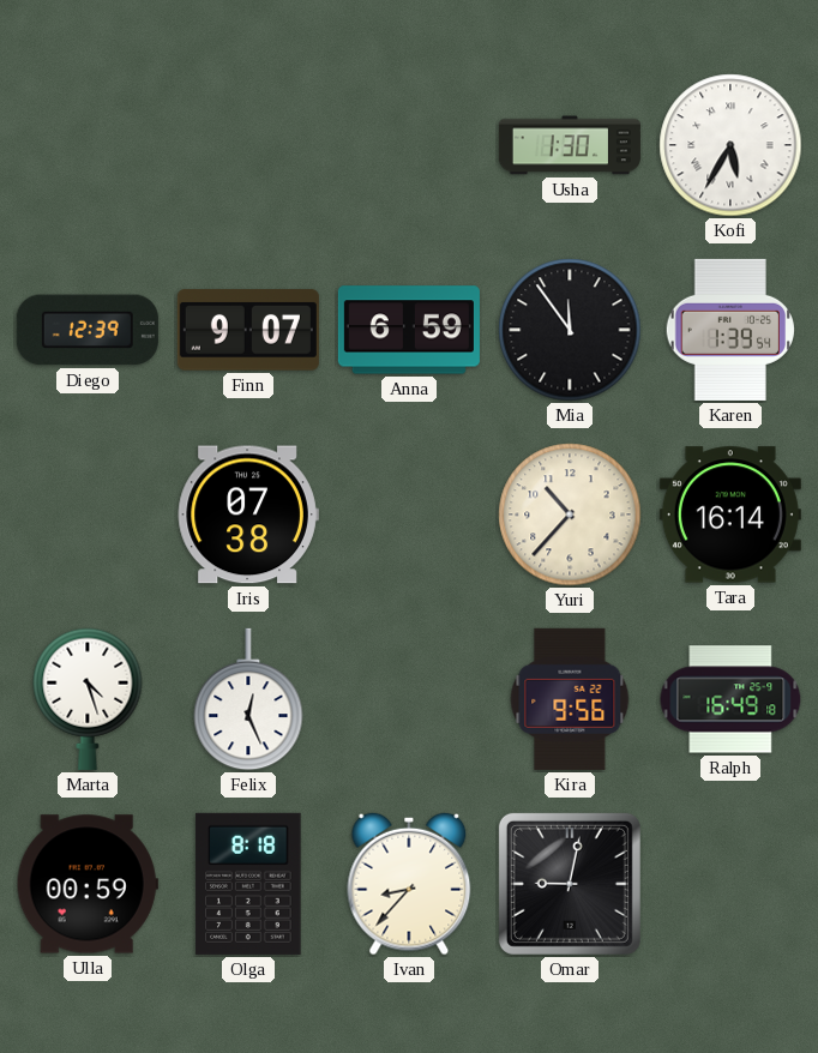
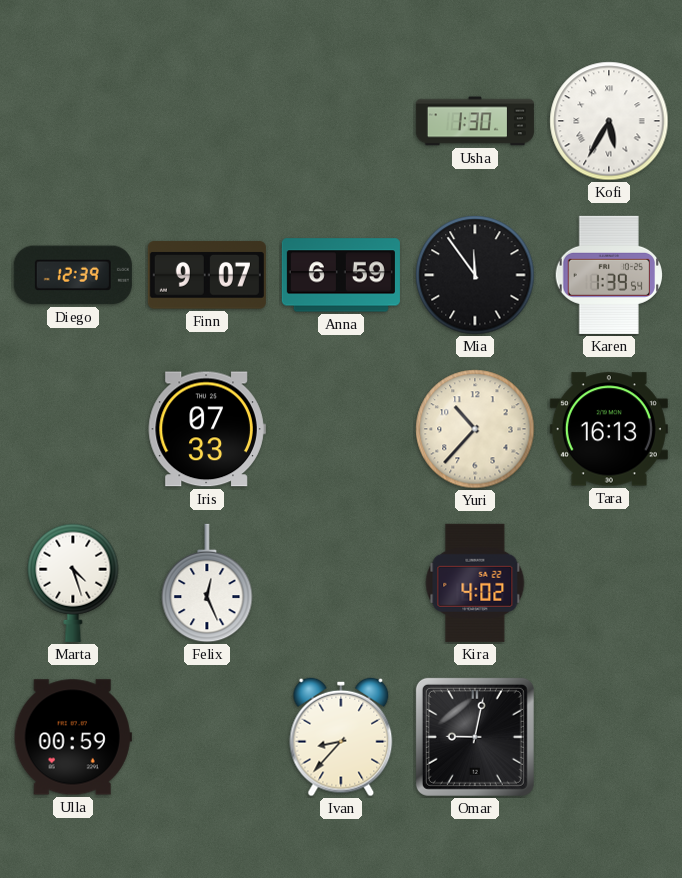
Iris: 07:38 -> 07:33
Tara: 16:14 -> 16:13
Kira: 9:56 -> 4:02
Ralph: 16:49 -> none
Olga: 8:18 -> none
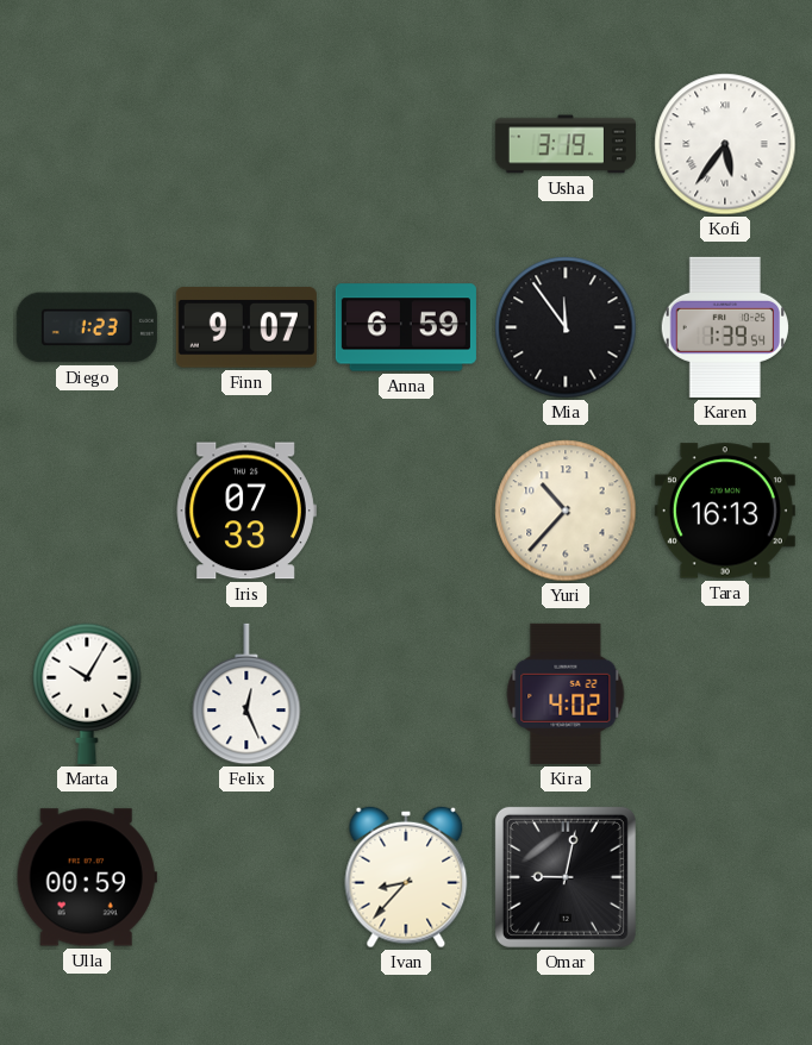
Usha: 1:30 -> 3:19
Kofi: 5:35 -> 5:36
Diego: 12:39 -> 1:23
Marta: 4:27 -> 10:05
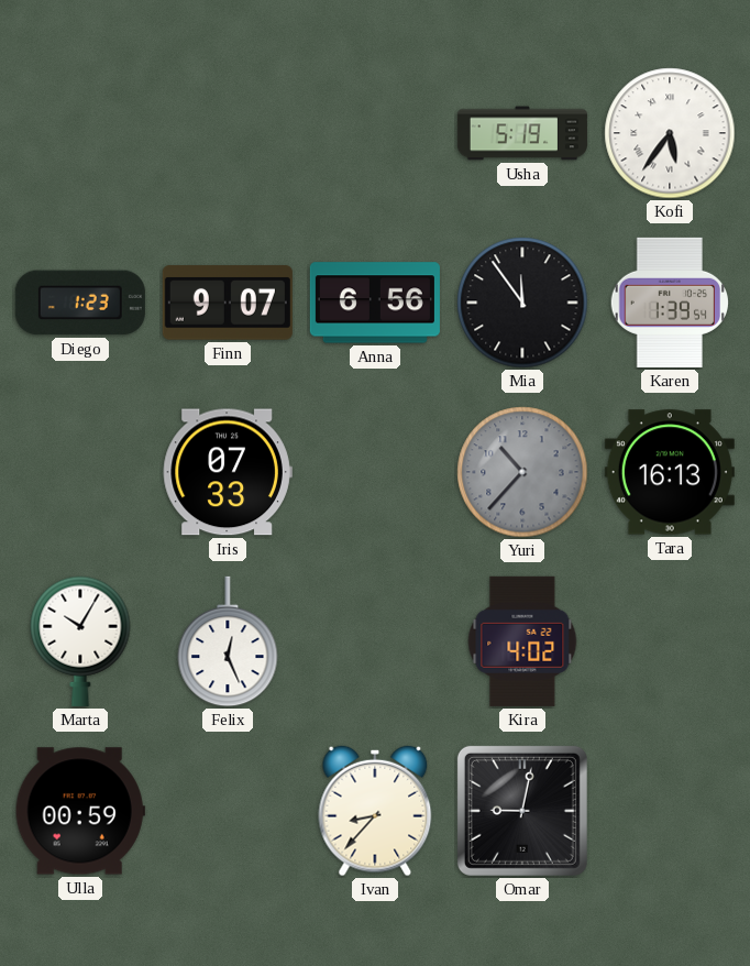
Usha: 3:19 -> 5:19
Anna: 6:59 -> 6:56
Yuri dial: cream -> grey
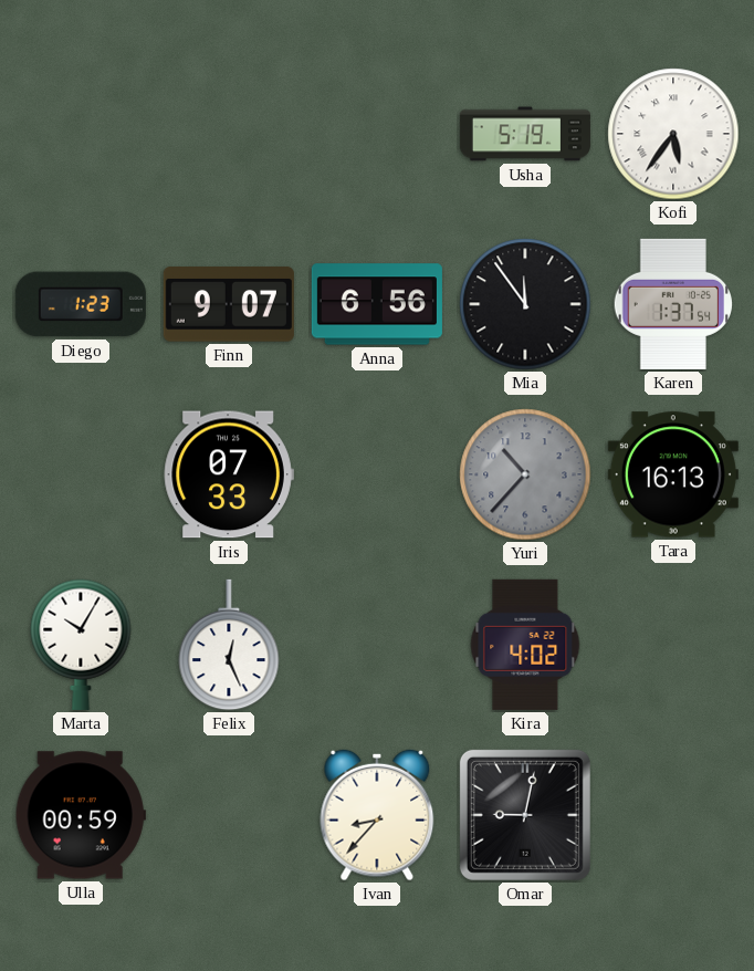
Karen: 1:39 -> 1:37
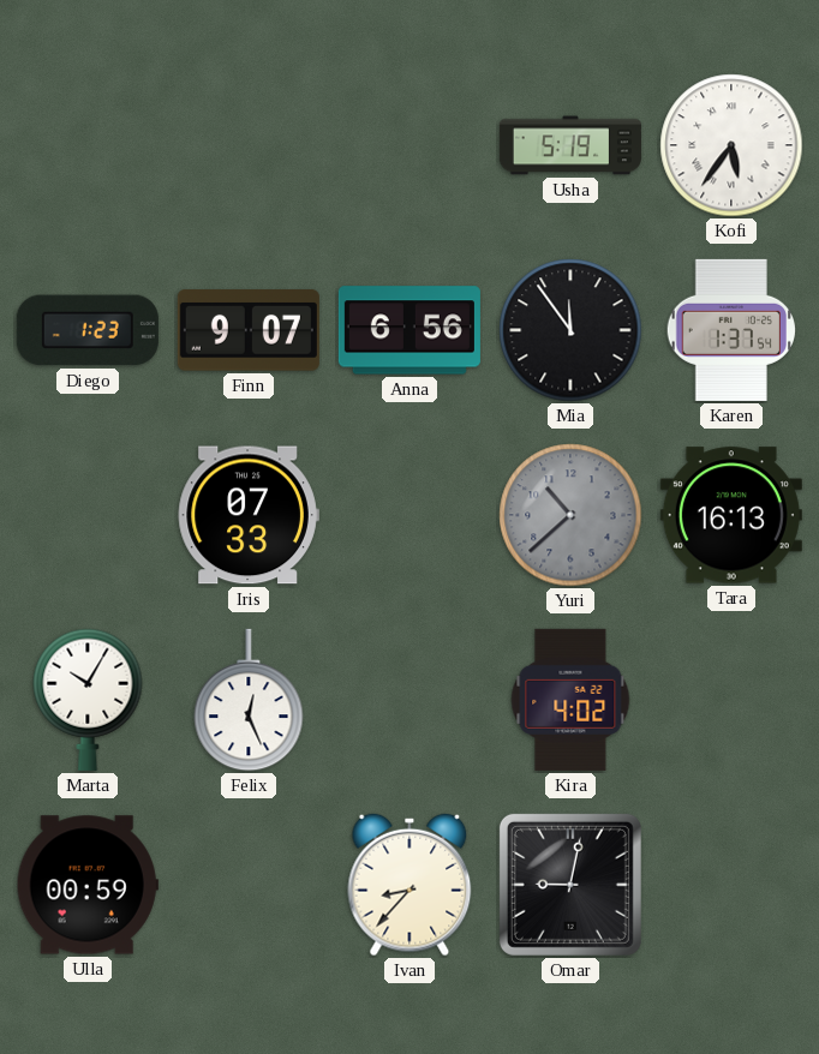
Yuri: 10:37 -> 10:38
